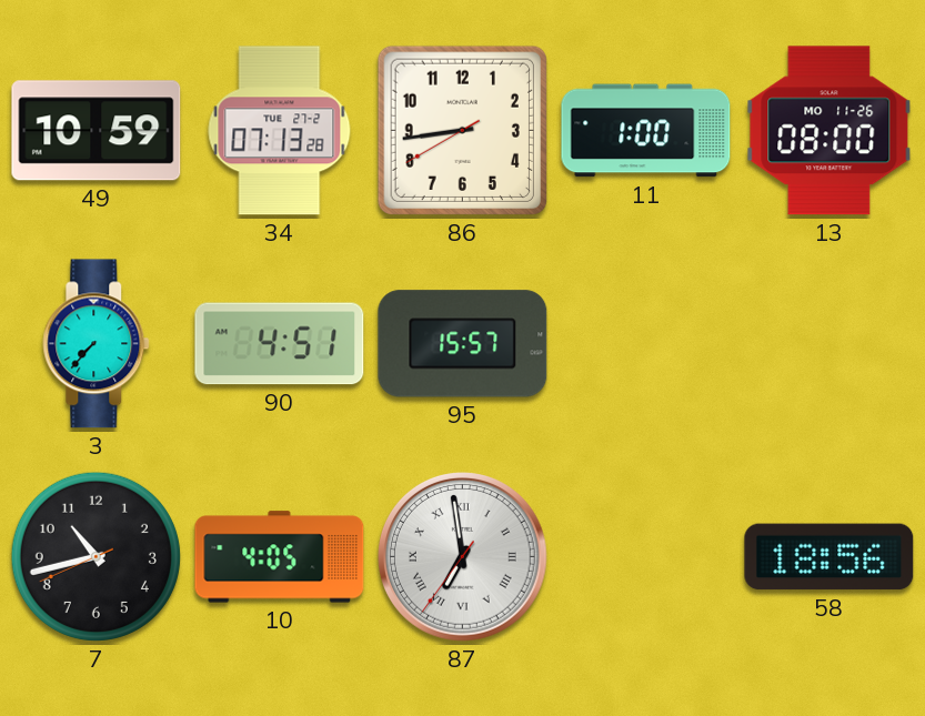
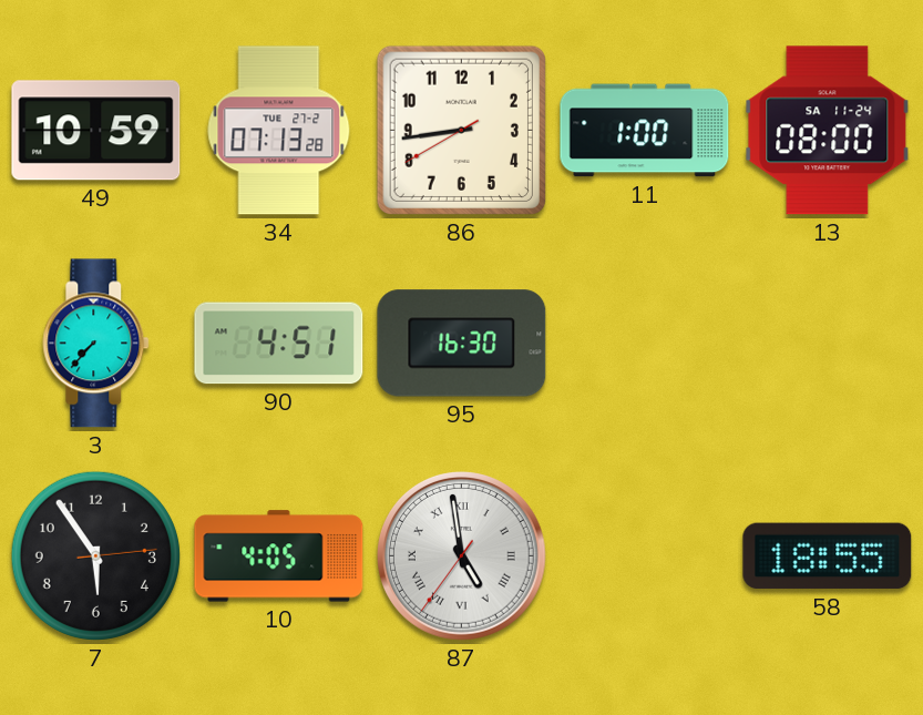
13 date: MO 11-26 -> SA 11-24
95: 15:57 -> 16:30
7: 10:42 -> 5:54
87: 6:58 -> 4:58
58: 18:56 -> 18:55
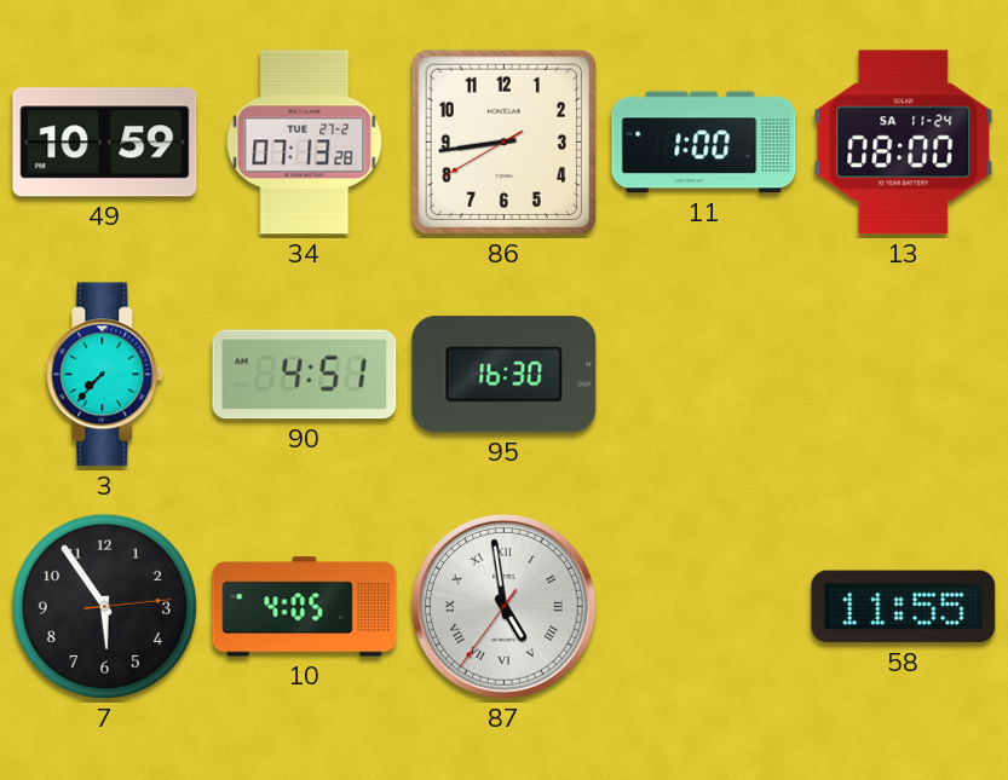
58: 18:55 -> 11:55
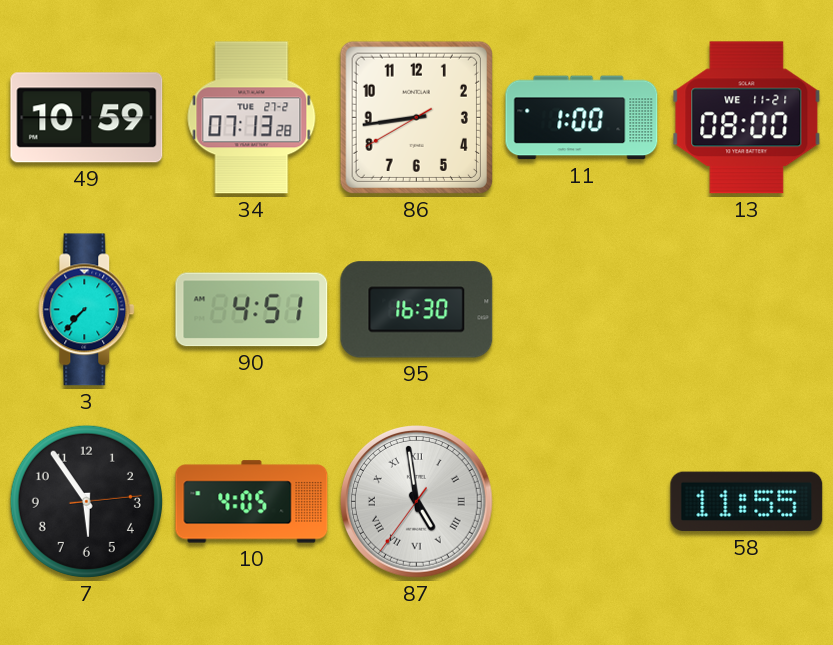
13 date: SA 11-24 -> WE 11-21
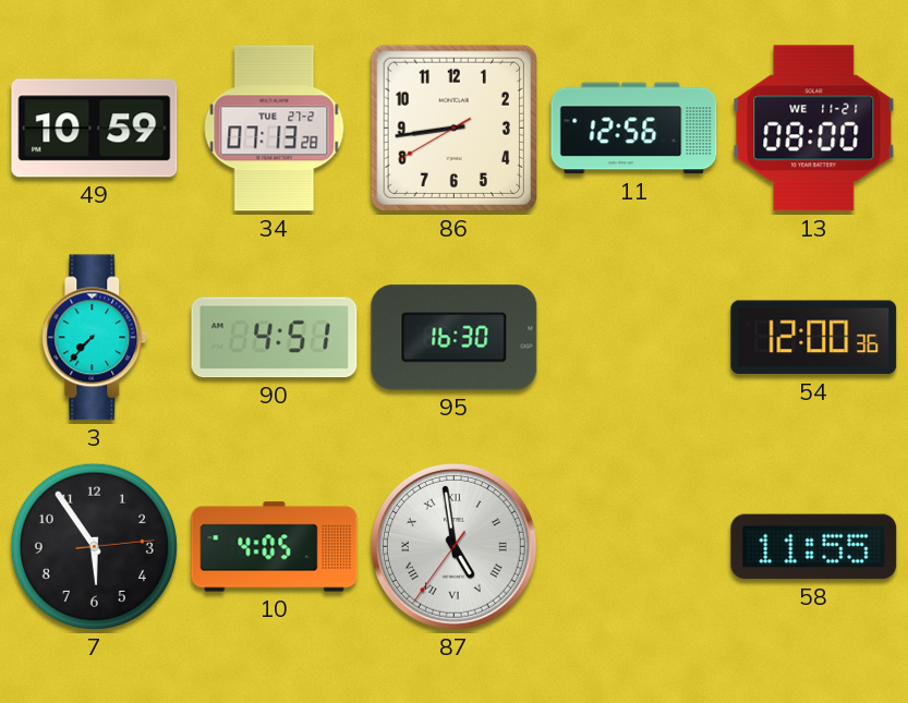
11: 1:00 -> 12:56
54: none -> 12:00
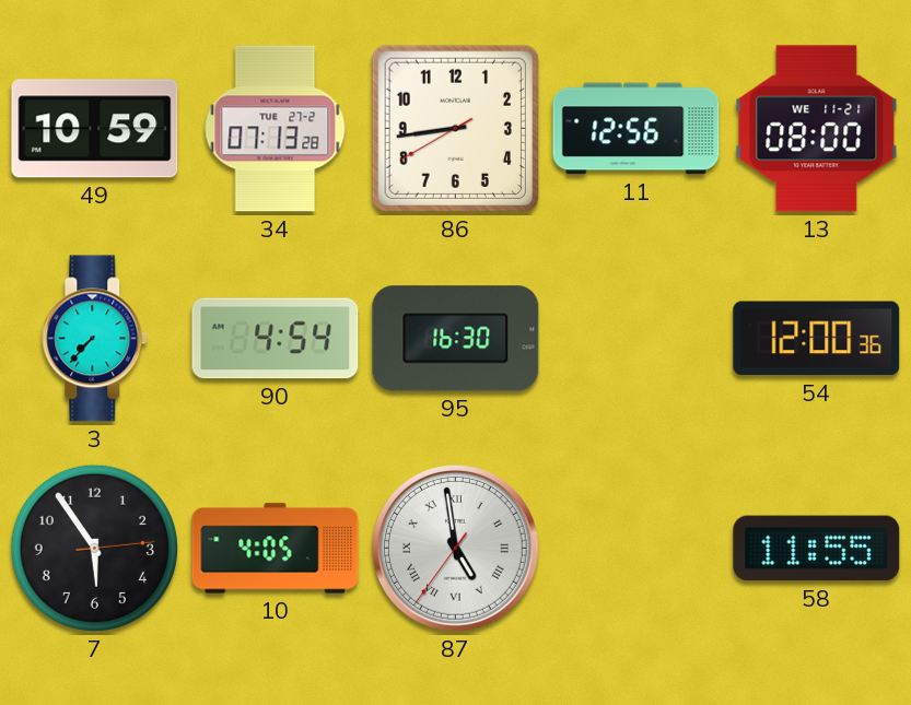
90: 4:51 -> 4:54
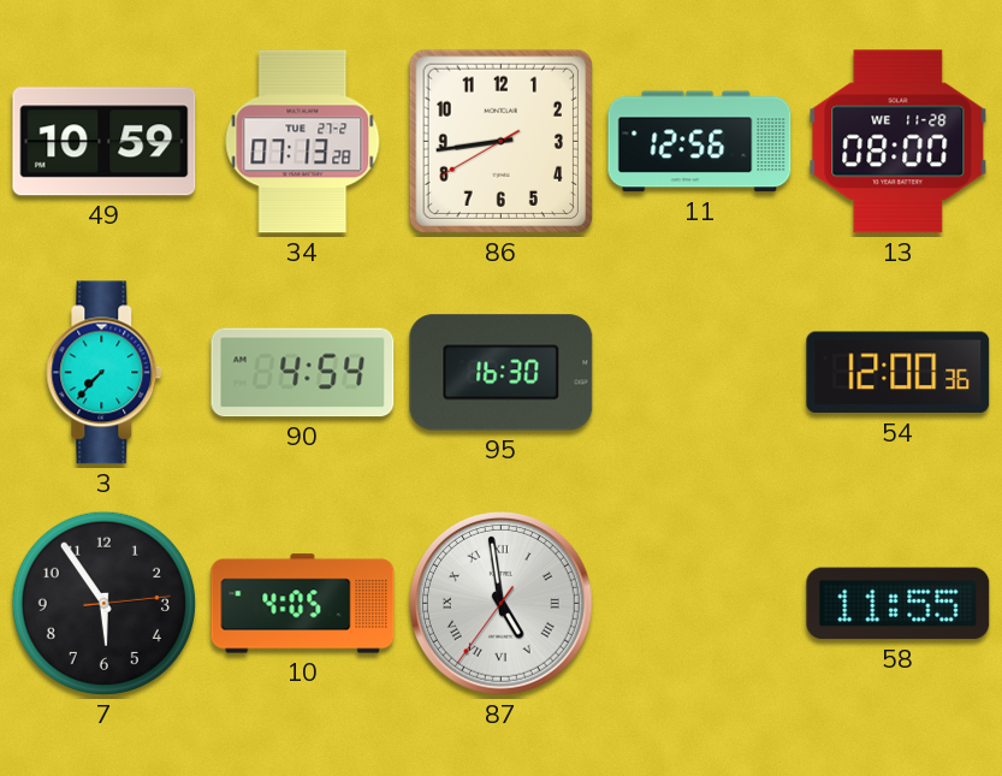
13 date: WE 11-21 -> WE 11-28
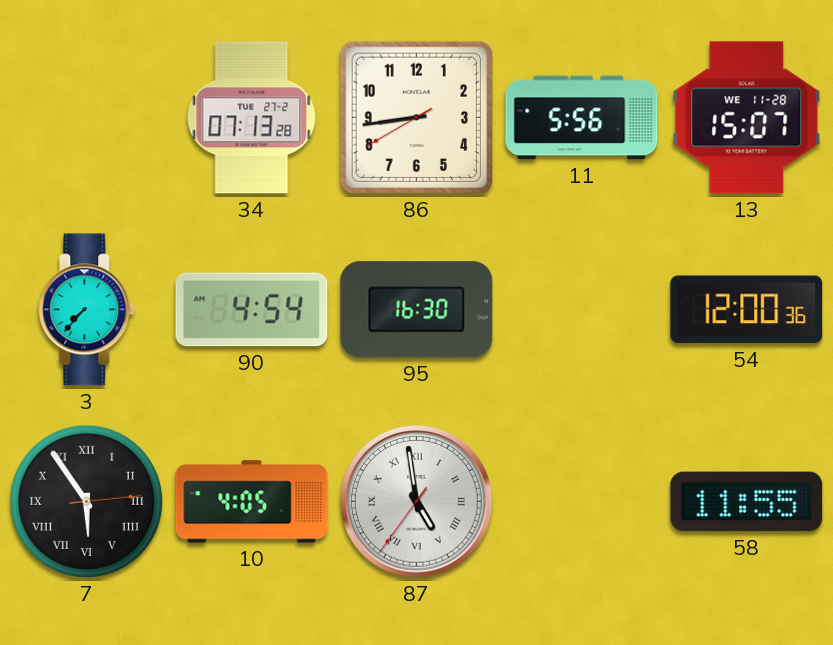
49: 10:59 -> none
11: 12:56 -> 5:56
13: 08:00 -> 15:07
7 numerals: Arabic -> Roman
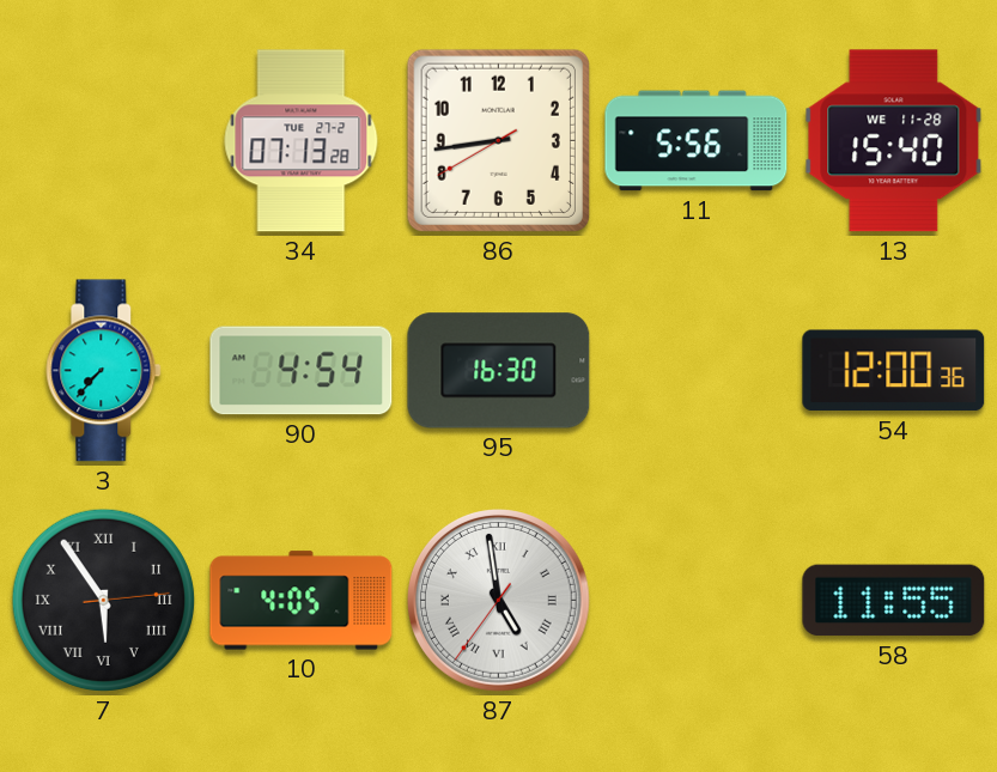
13: 15:07 -> 15:40
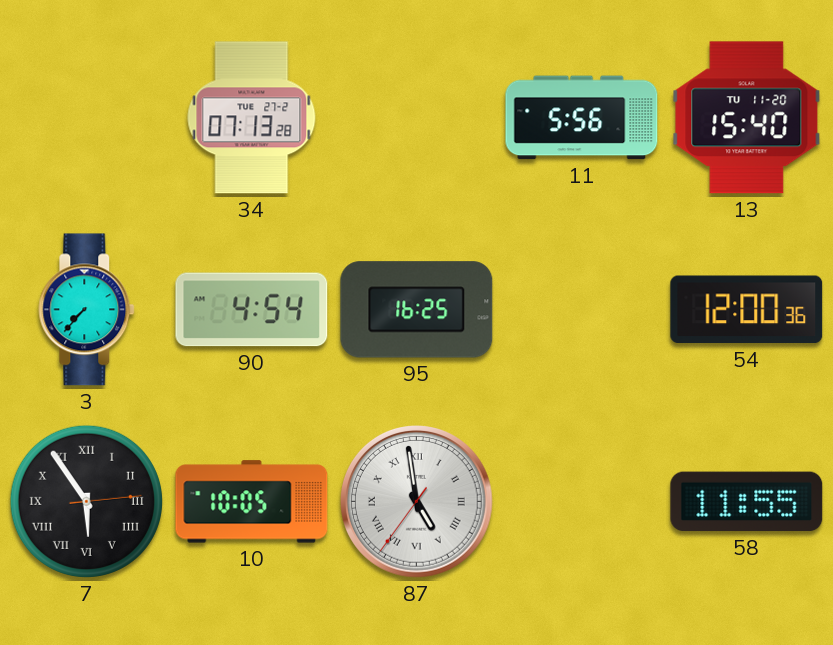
86: 8:43 -> none
13 date: WE 11-28 -> TU 11-20
95: 16:30 -> 16:25
10: 4:05 -> 10:05
